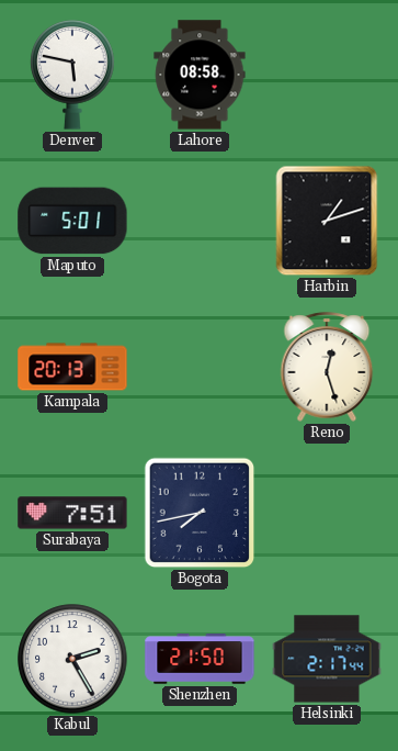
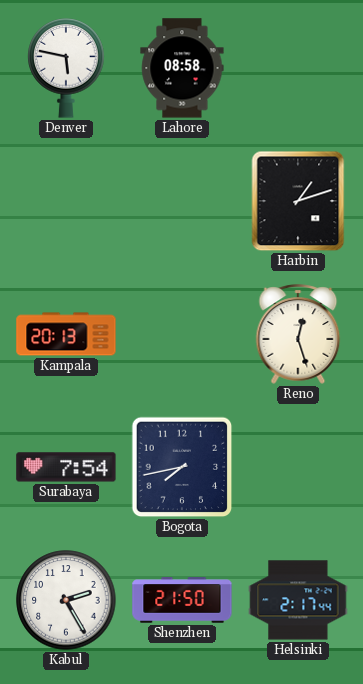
Maputo: 5:01 -> none
Surabaya: 7:51 -> 7:54
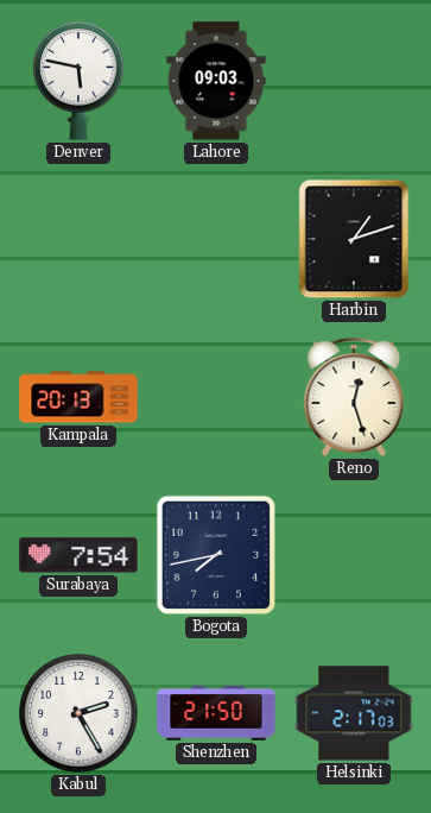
Lahore: 08:58 -> 09:03
Helsinki: 2:17:44 -> 2:17:03
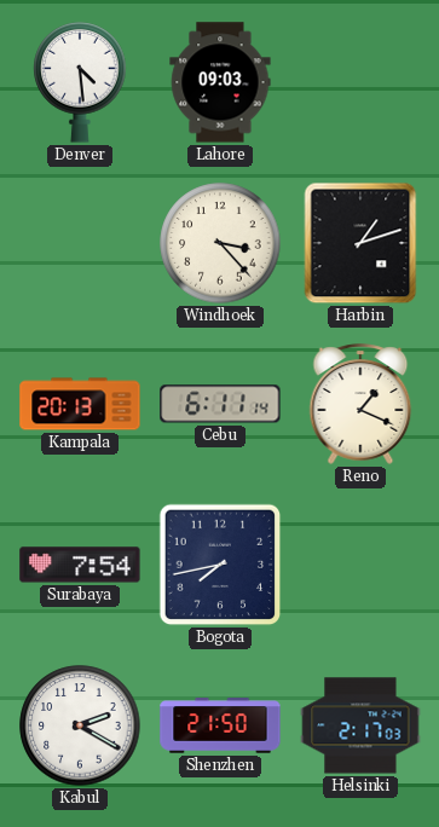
Denver: 5:47 -> 4:29
Windhoek: none -> 3:23
Cebu: none -> 6:11
Reno: 12:27 -> 1:19
Kabul: 2:25 -> 2:20
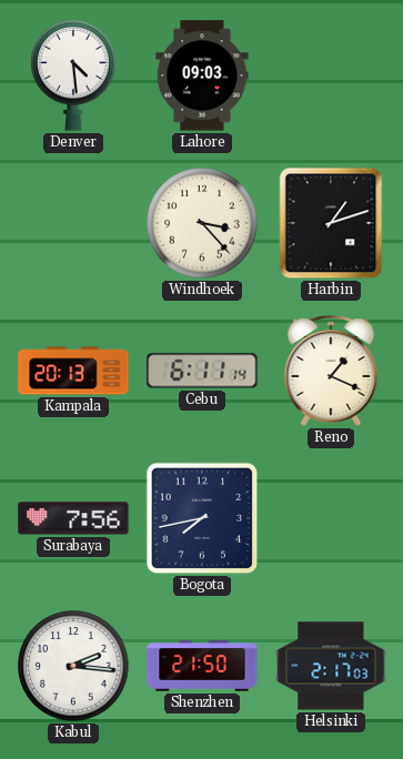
Surabaya: 7:54 -> 7:56
Kabul: 2:20 -> 2:16
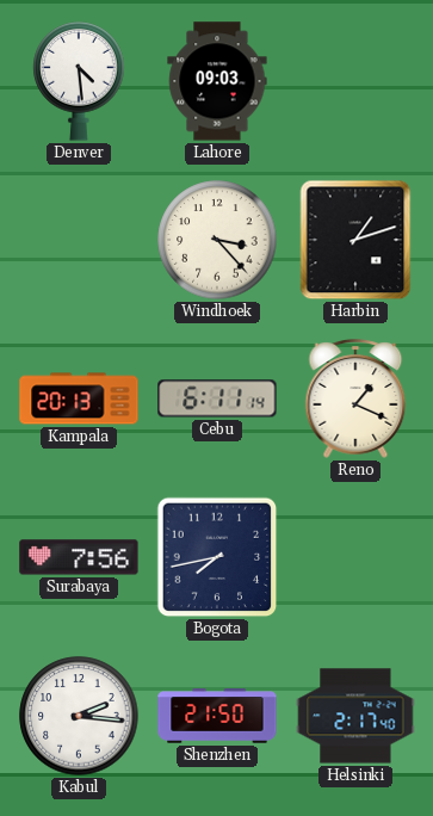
Helsinki: 2:17:03 -> 2:17:40
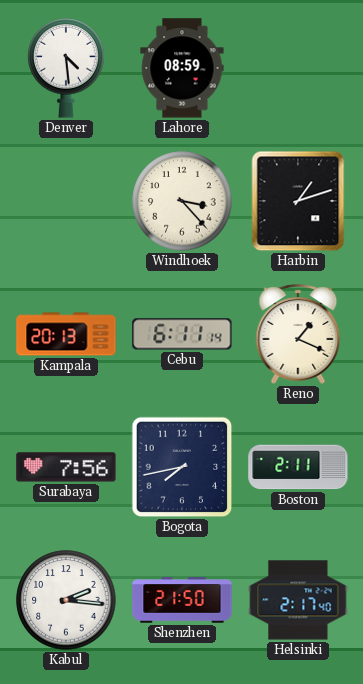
Lahore: 09:03 -> 08:59
Boston: none -> 2:11
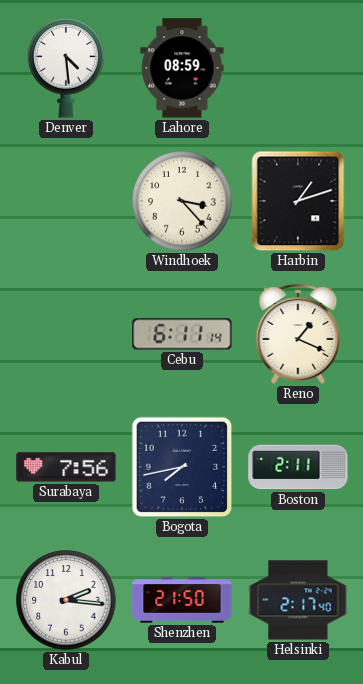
Kampala: 20:13 -> none
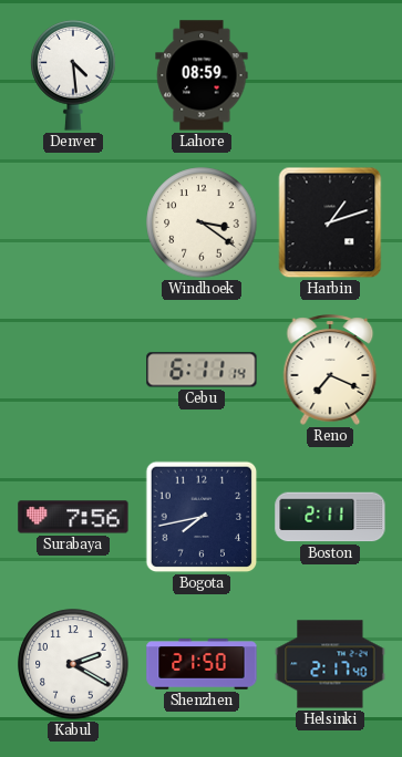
Windhoek: 3:23 -> 3:21
Reno: 1:19 -> 7:19
Kabul: 2:16 -> 2:20
